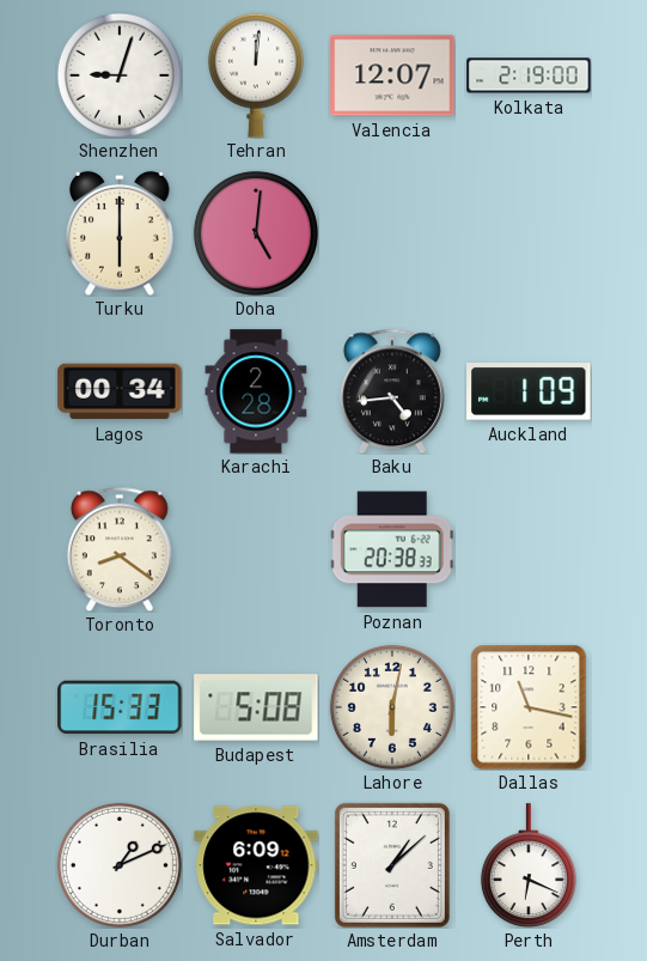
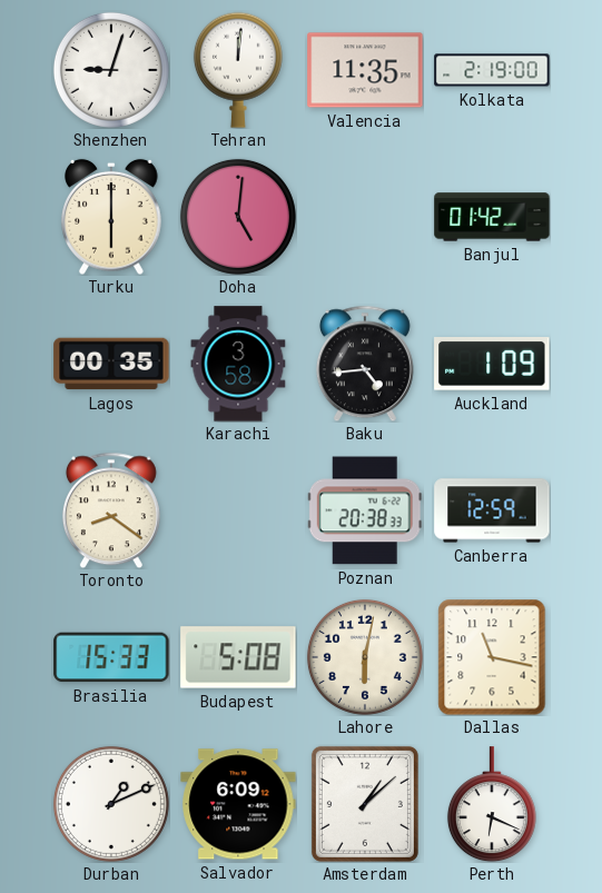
Valencia: 12:07 -> 11:35
Banjul: none -> 01:42
Lagos: 00:34 -> 00:35
Karachi: 2:28 -> 3:58
Canberra: none -> 12:59
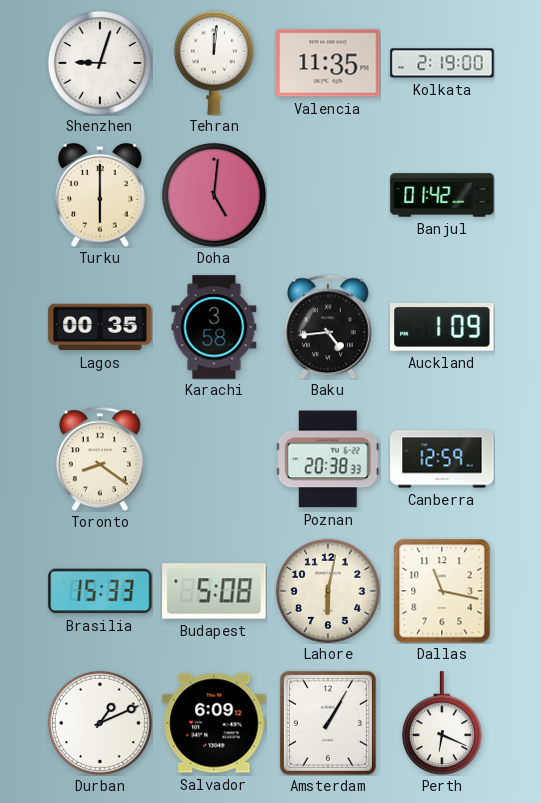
Amsterdam: 1:08 -> 1:05
